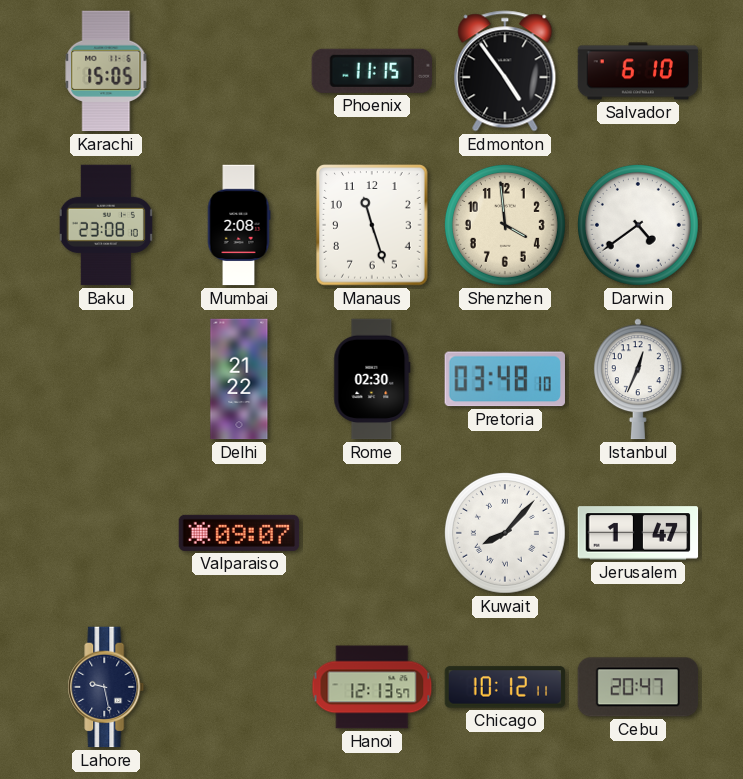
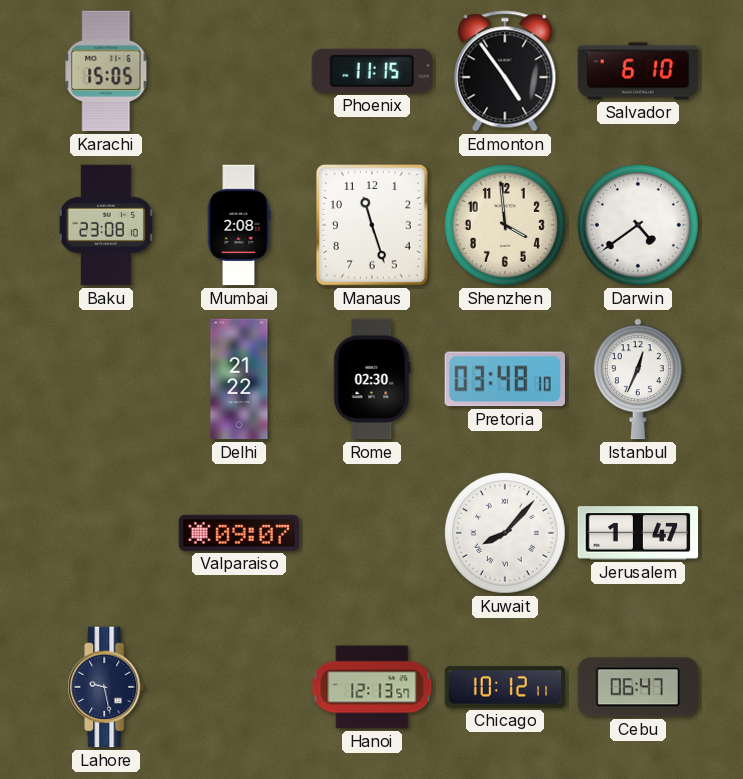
Cebu: 20:47 -> 06:47
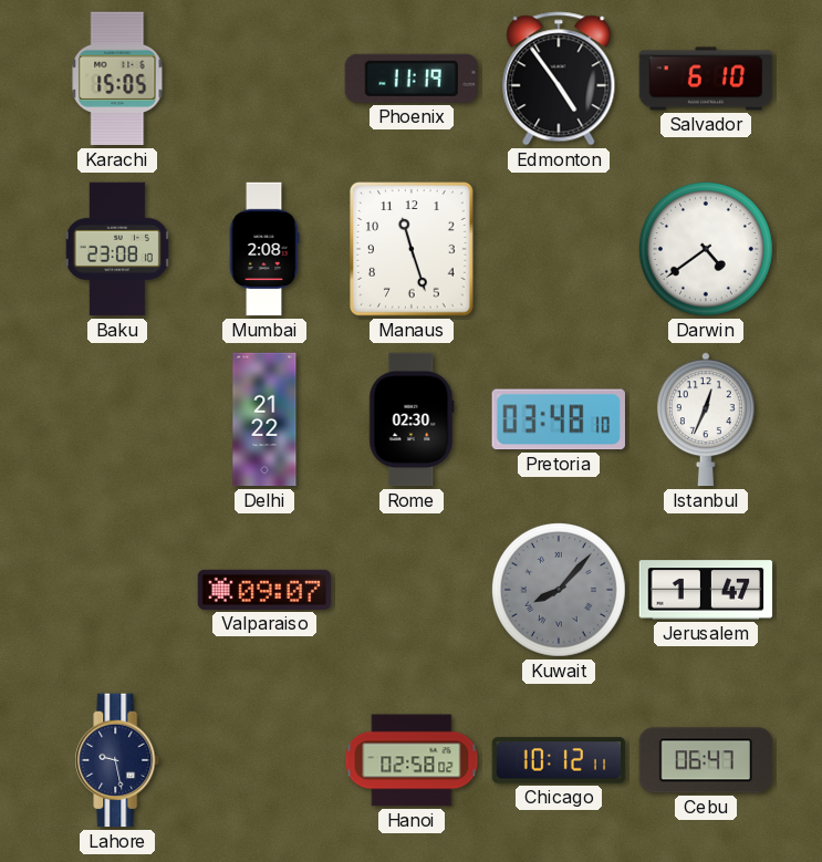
Phoenix: 11:15 -> 11:19
Shenzhen: 3:59 -> none
Kuwait dial: white -> grey
Hanoi: 12:13 -> 02:58
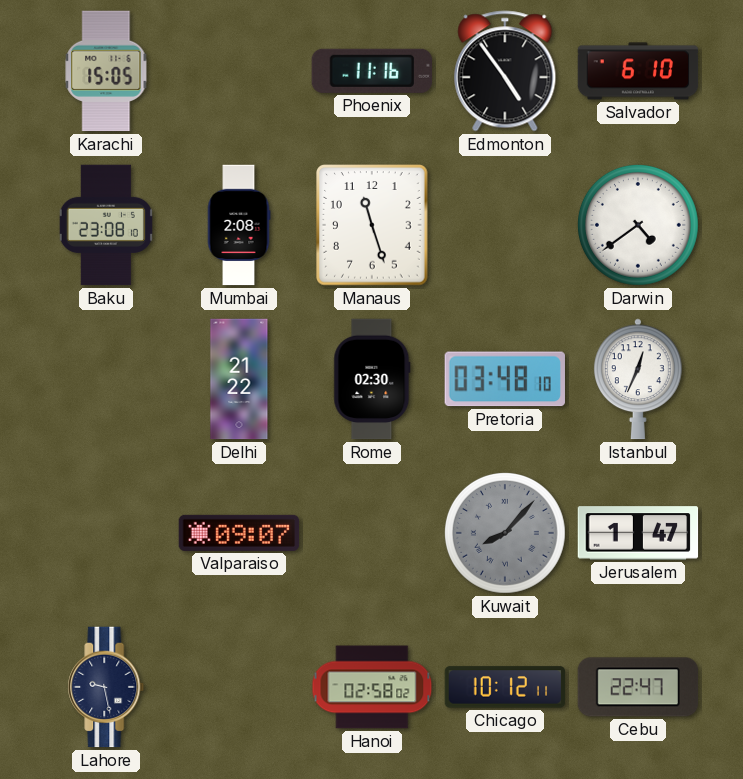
Phoenix: 11:19 -> 11:16
Cebu: 06:47 -> 22:47
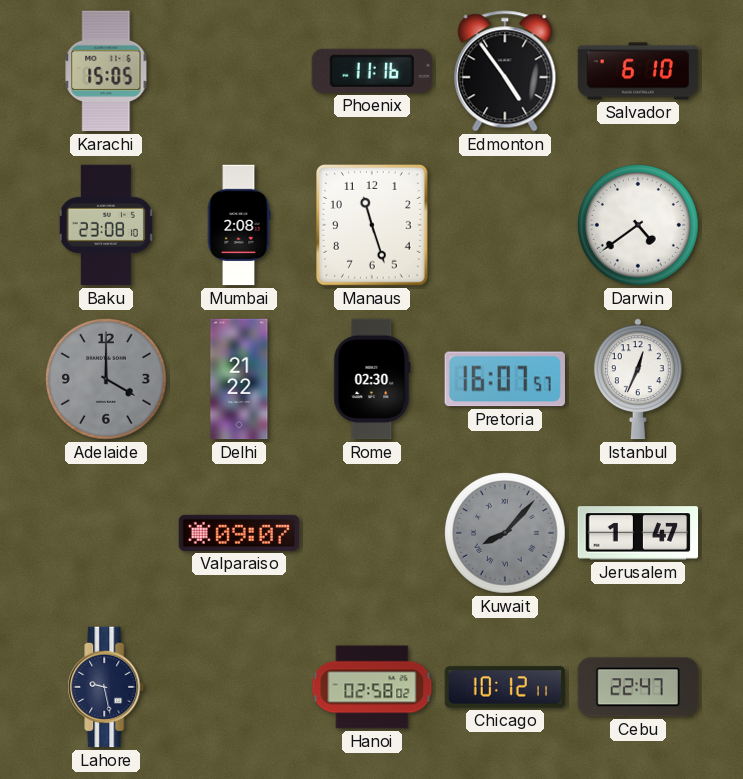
Adelaide: none -> 4:00
Pretoria: 03:48 -> 16:07
